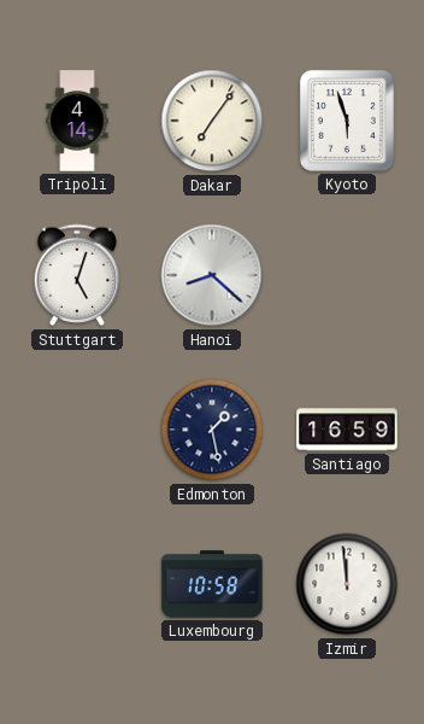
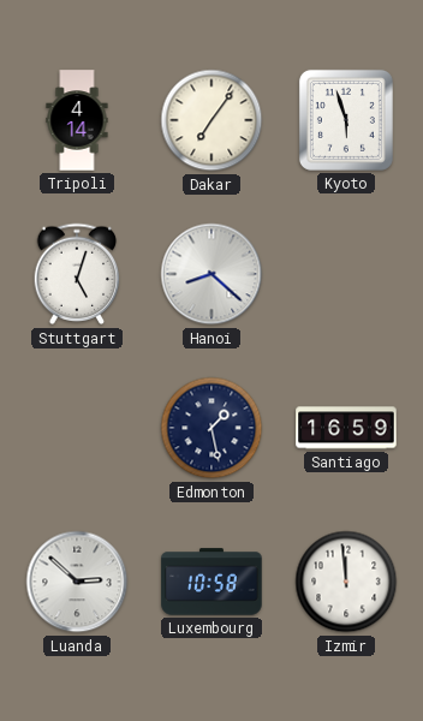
Luanda: none -> 2:52
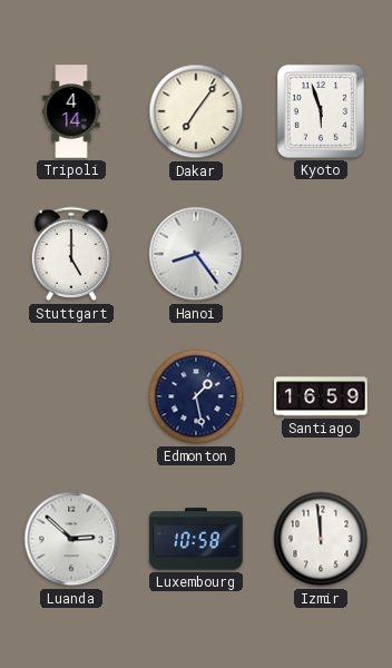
Stuttgart: 5:03 -> 5:00
Hanoi: 8:22 -> 8:24
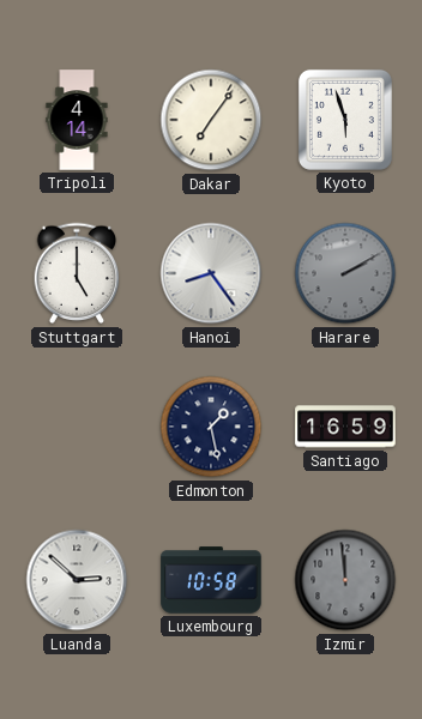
Harare: none -> 2:10
Izmir dial: white -> grey
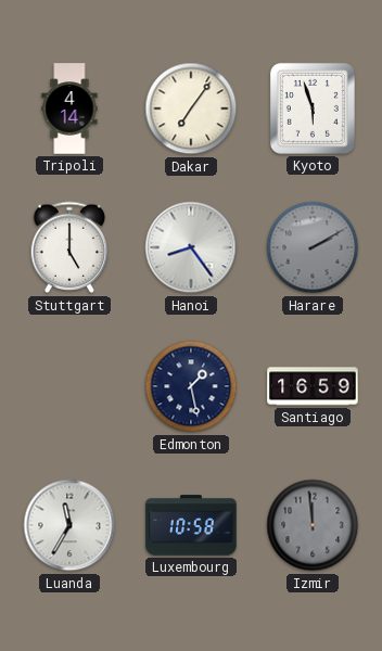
Luanda: 2:52 -> 11:35
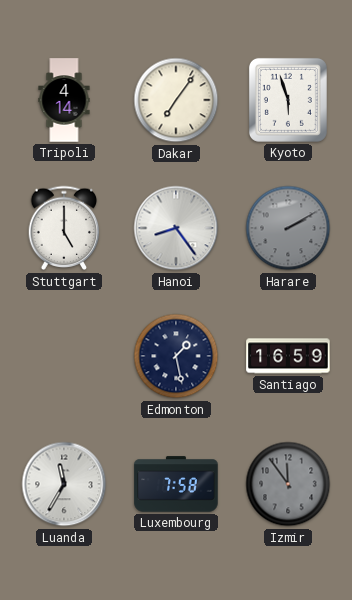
Luxembourg: 10:58 -> 7:58
Izmir: 11:59 -> 11:54
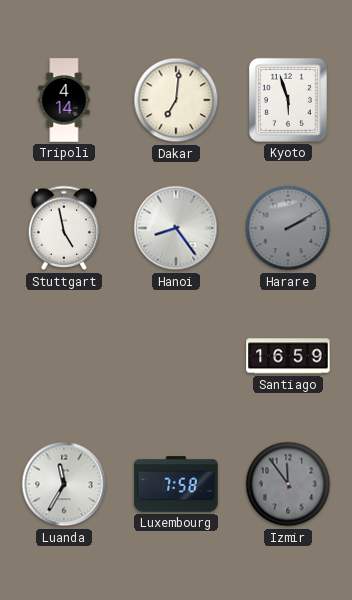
Dakar: 7:06 -> 7:01
Stuttgart: 5:00 -> 4:58
Edmonton: 1:28 -> none
